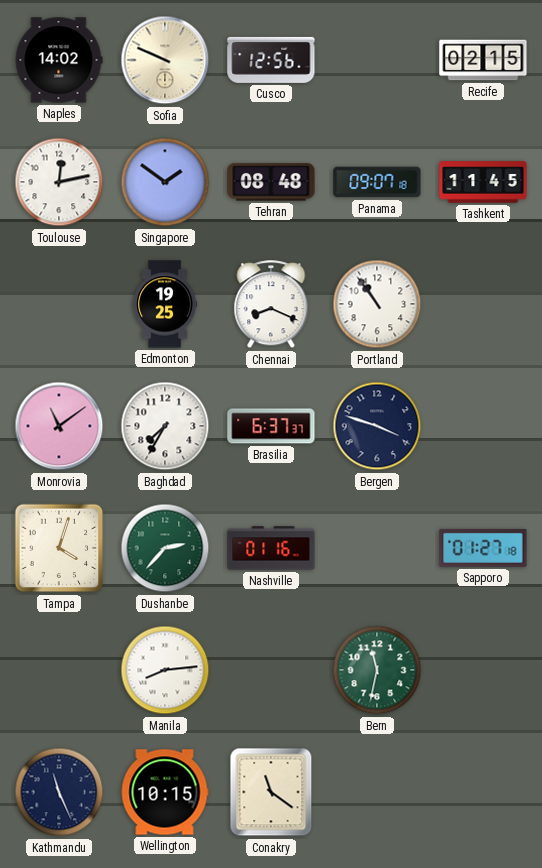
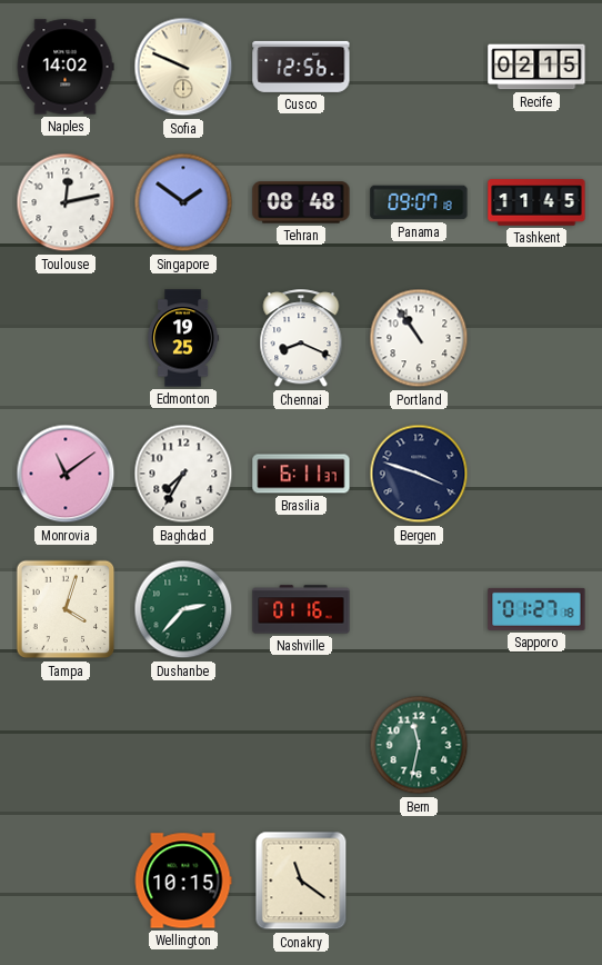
Brasilia: 6:37 -> 6:11
Manila: 8:14 -> none
Kathmandu: 11:26 -> none
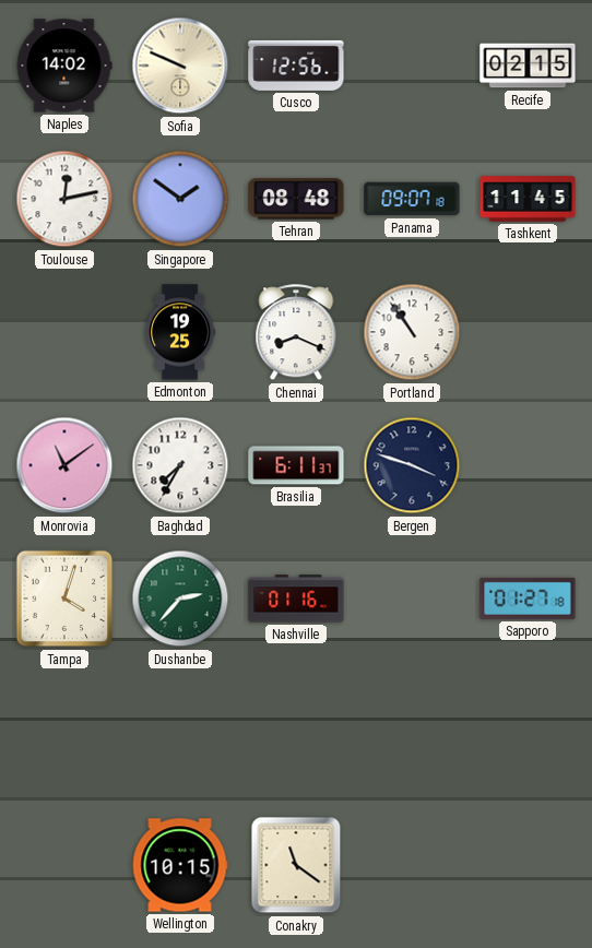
Bern: 11:32 -> none
